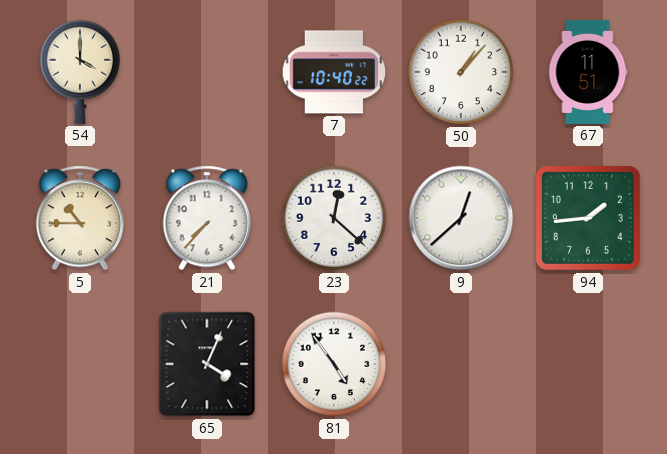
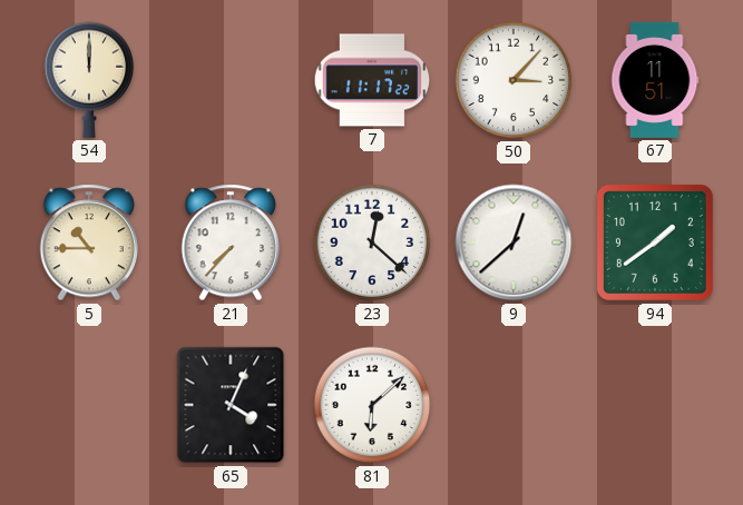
54: 4:00 -> 12:00
7: 10:40 -> 11:17
50: 1:07 -> 3:07
94: 1:44 -> 1:39
81: 4:54 -> 6:08
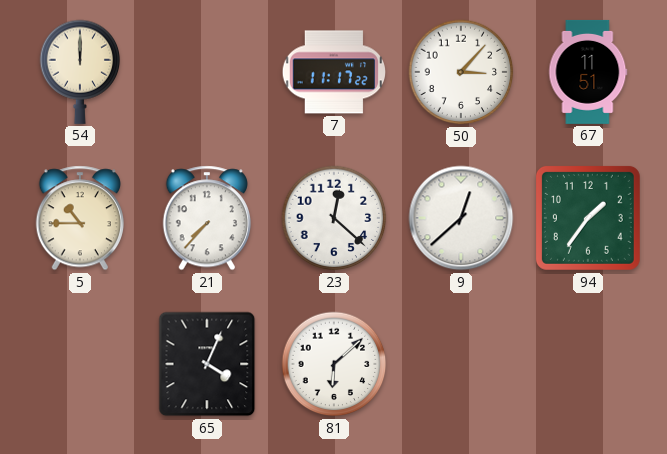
94: 1:39 -> 1:36
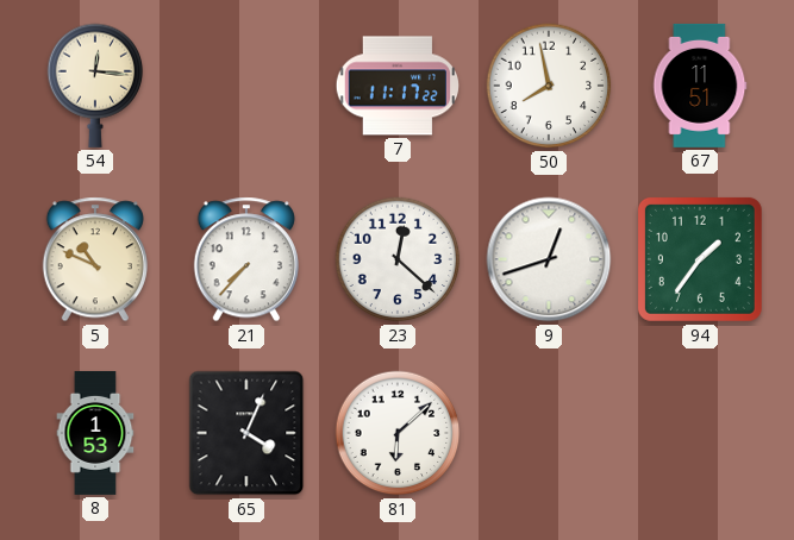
54: 12:00 -> 12:16
50: 3:07 -> 7:58
5: 10:45 -> 10:49
9: 12:38 -> 12:42
8: none -> 1:53
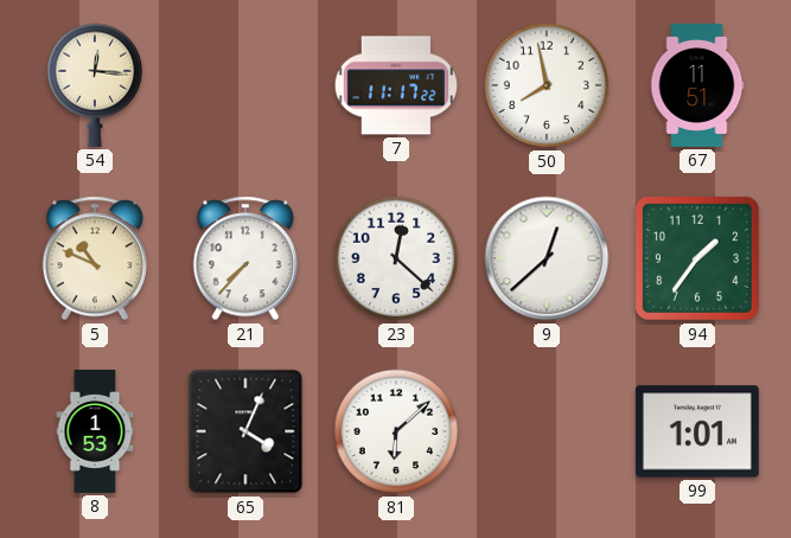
9: 12:42 -> 12:38
99: none -> 1:01
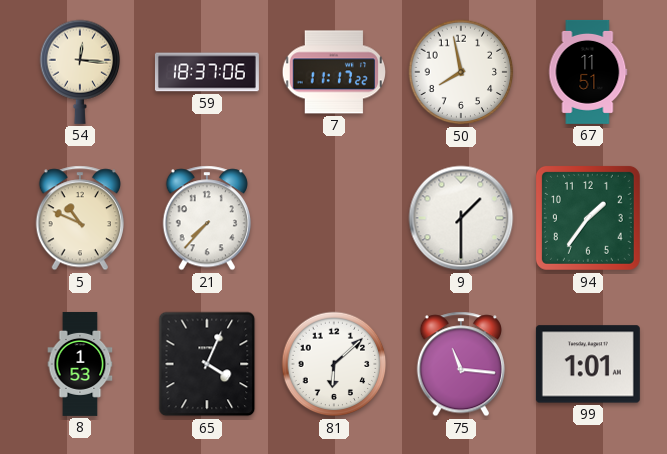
59: none -> 18:37
23: 12:22 -> none
9: 12:38 -> 1:30
75: none -> 11:16
